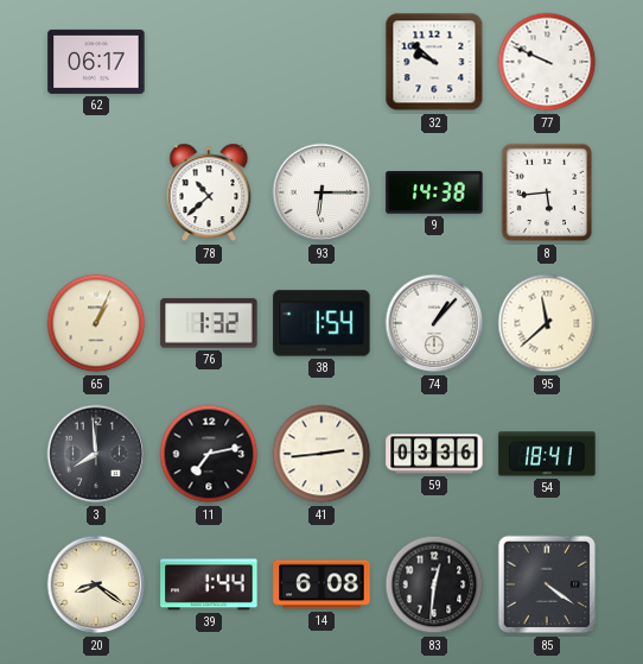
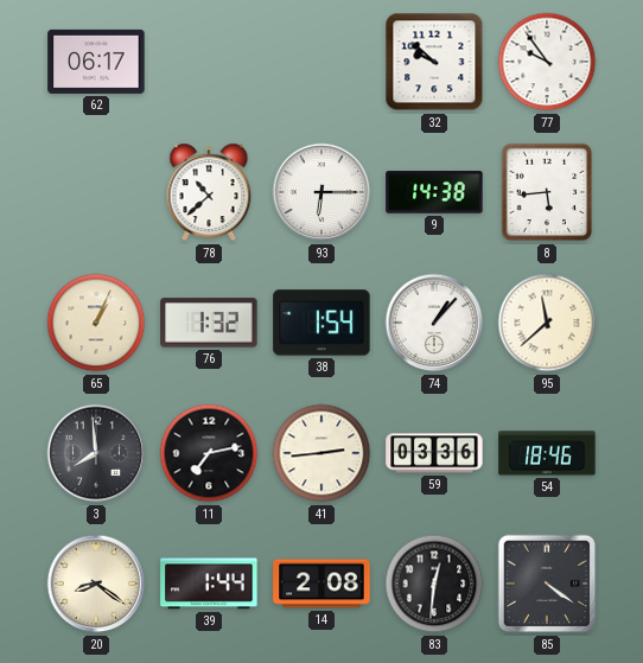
77: 9:49 -> 9:54
54: 18:41 -> 18:46
14: 6:08 -> 2:08
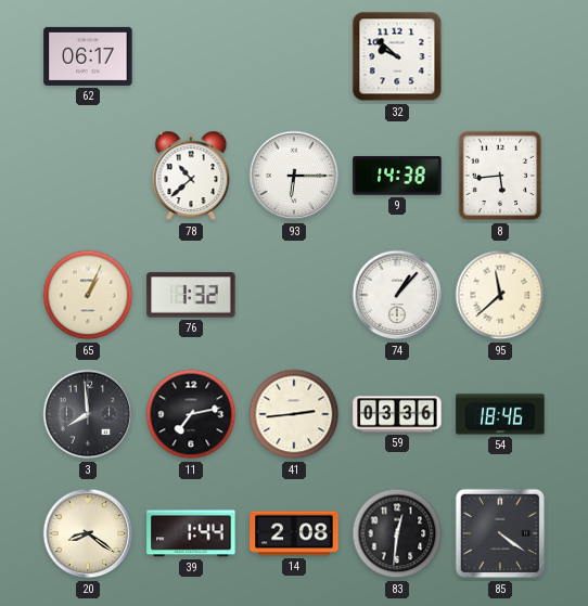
77: 9:54 -> none
38: 1:54 -> none
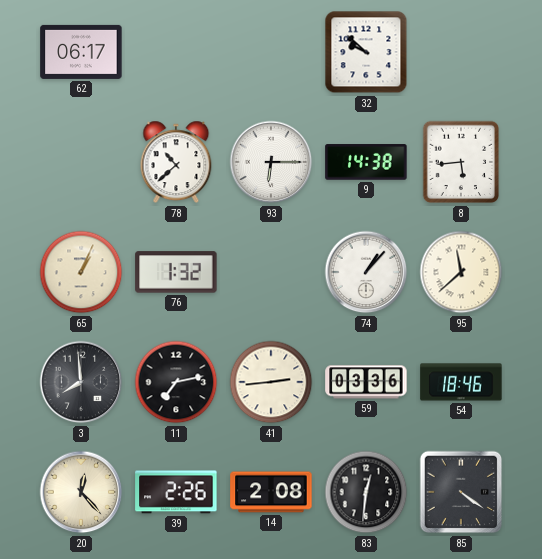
20: 8:21 -> 12:23
39: 1:44 -> 2:26
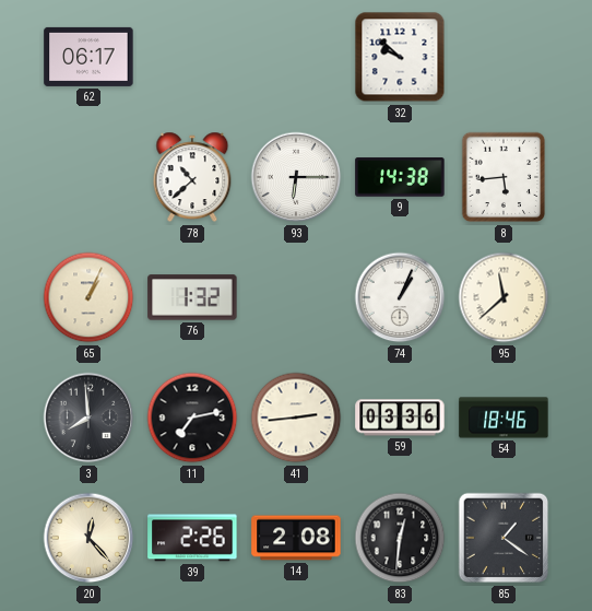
74: 1:07 -> 1:04
85: 4:21 -> 1:21
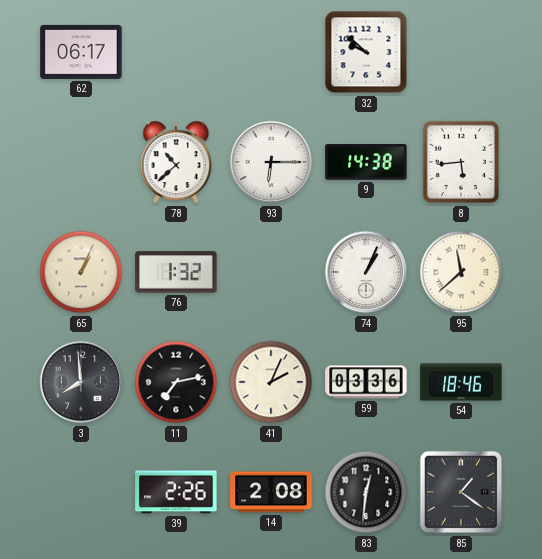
41: 2:44 -> 2:04
20: 12:23 -> none
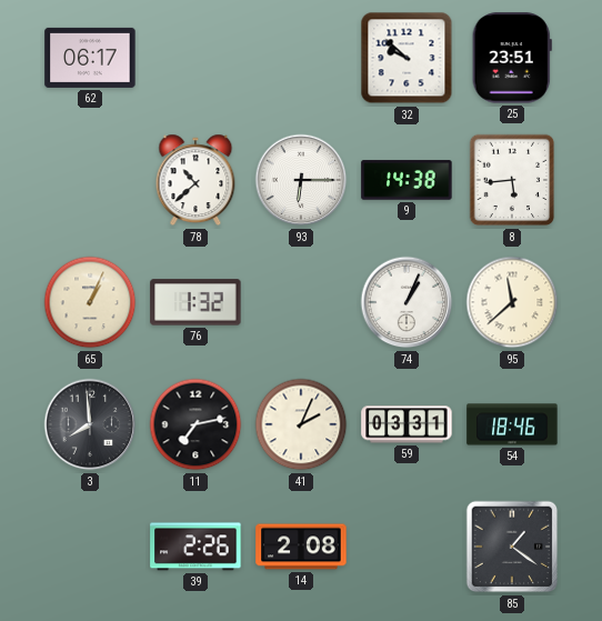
25: none -> 23:51
59: 03:36 -> 03:31
83: 12:31 -> none
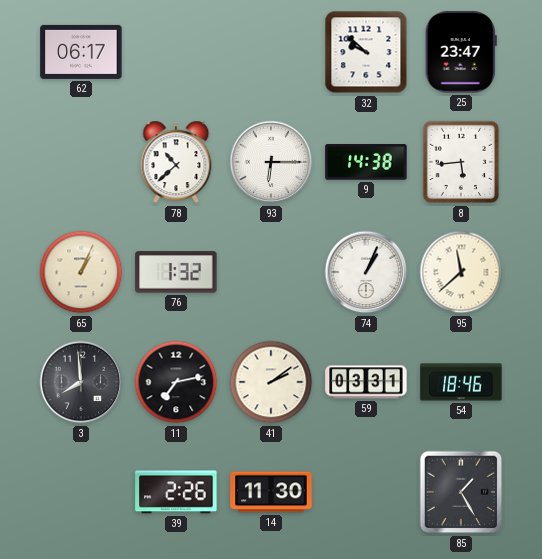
25: 23:51 -> 23:47
41: 2:04 -> 2:09
14: 2:08 -> 11:30
85: 1:21 -> 1:25
